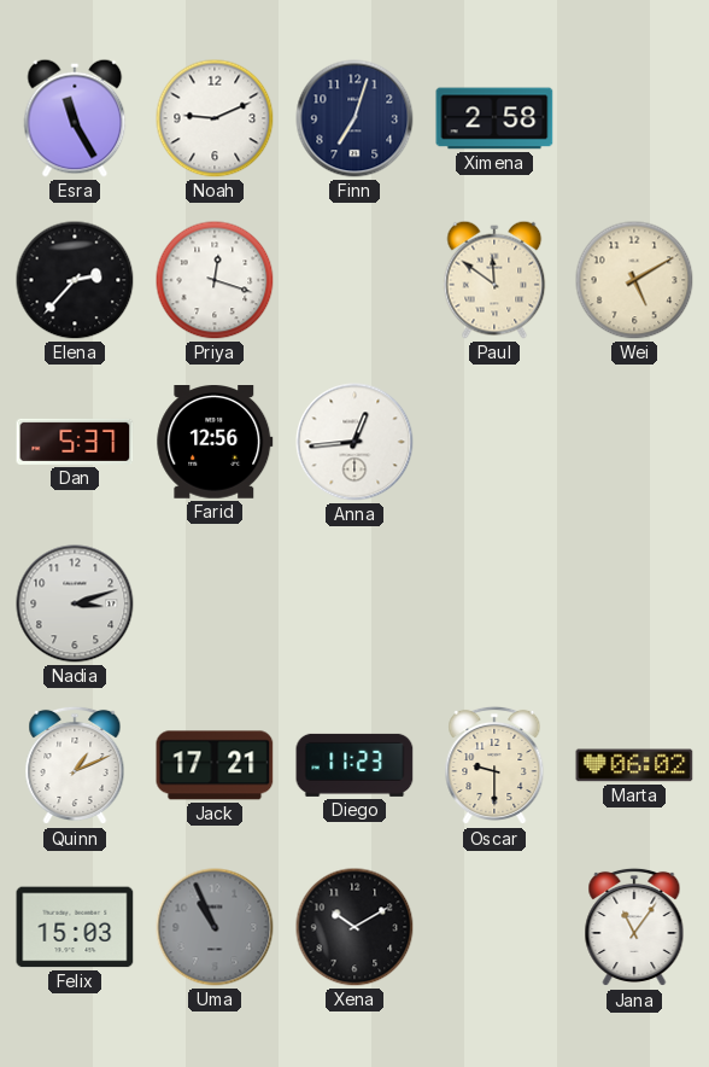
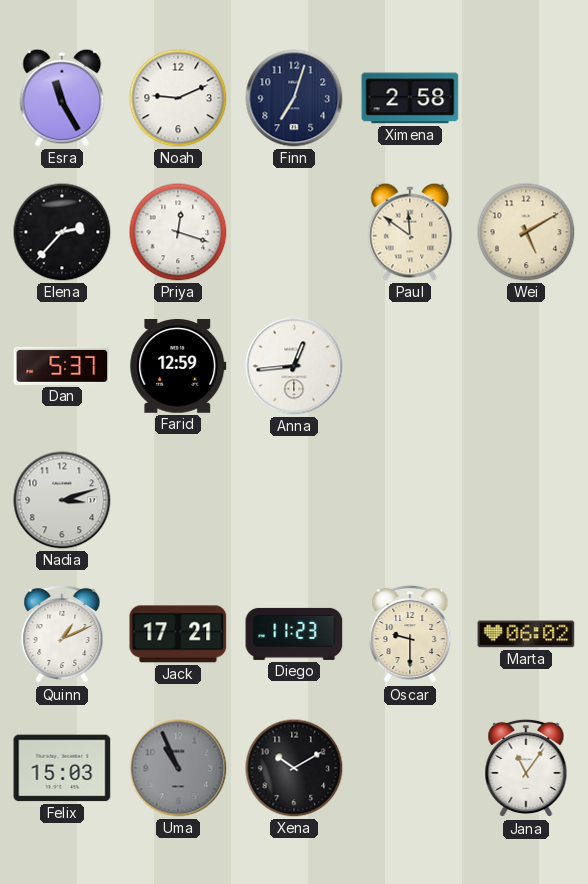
Farid: 12:56 -> 12:59
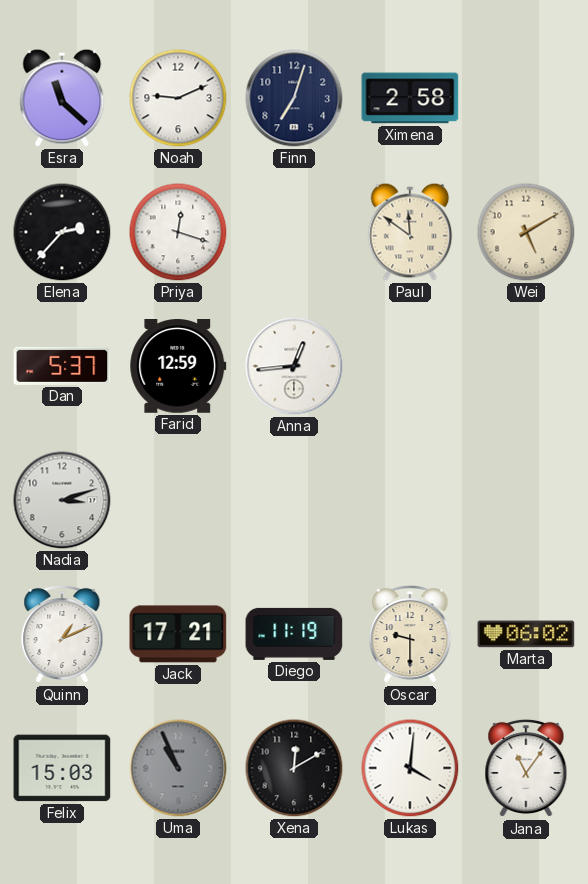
Esra: 11:25 -> 11:22
Diego: 11:23 -> 11:19
Xena: 10:10 -> 12:10
Lukas: none -> 4:01
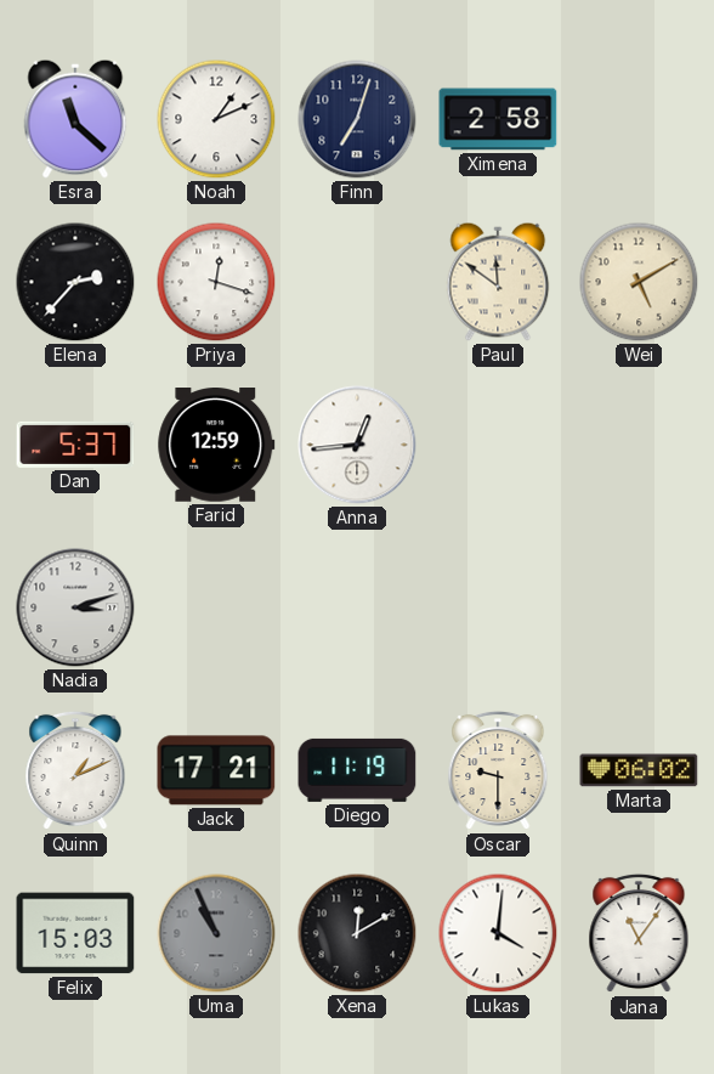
Noah: 9:11 -> 1:11
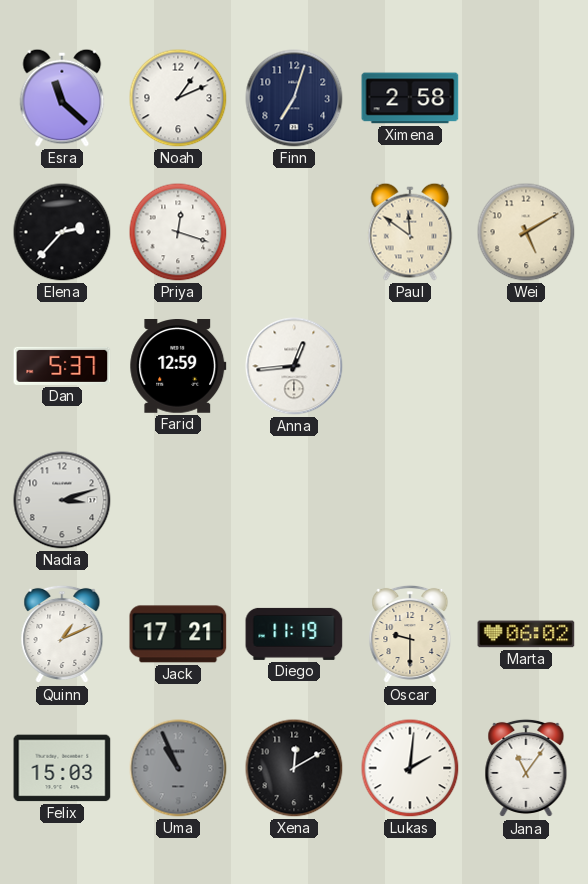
Lukas: 4:01 -> 2:01
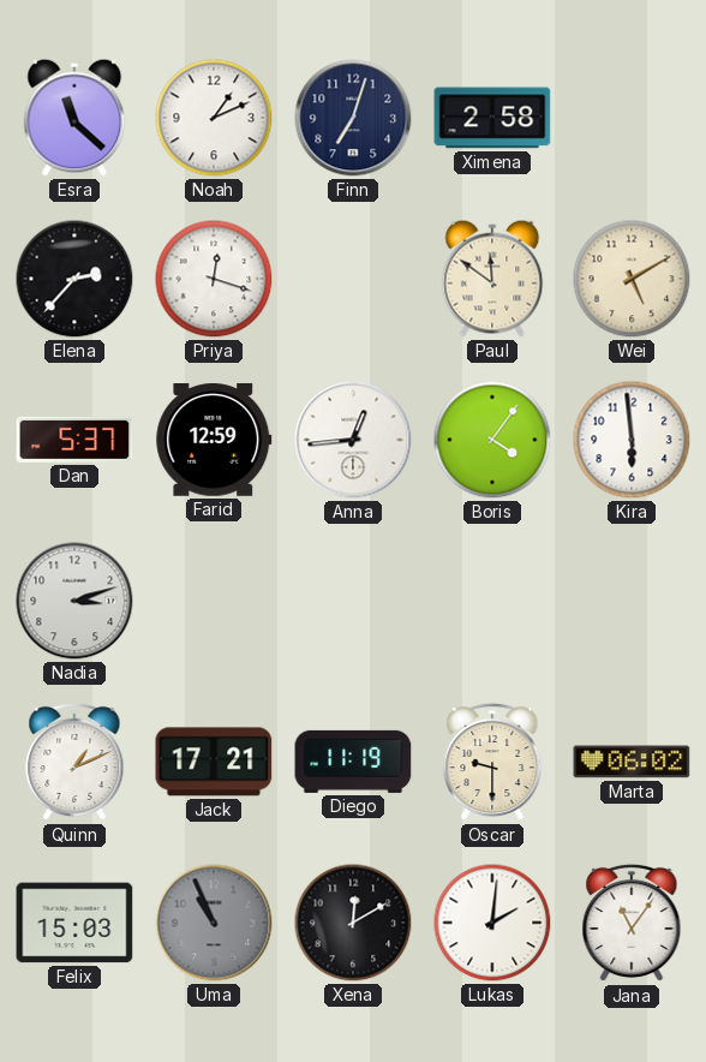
Boris: none -> 4:06
Kira: none -> 5:59
